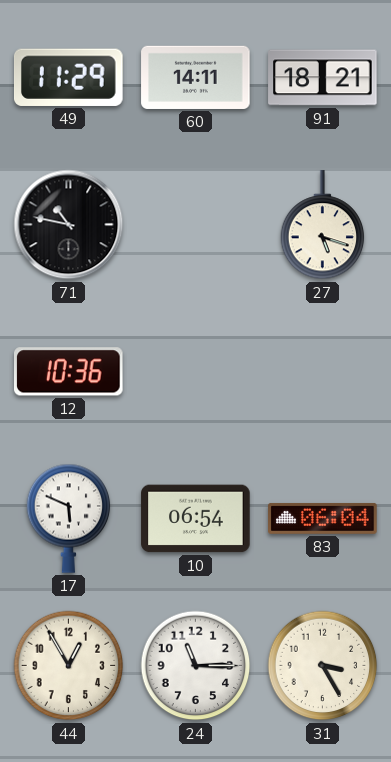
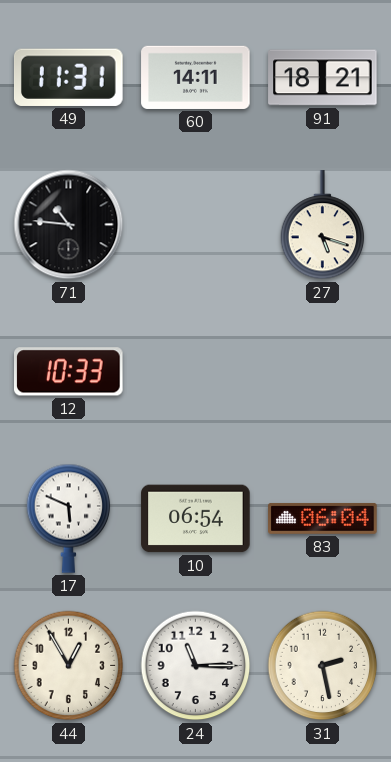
49: 11:29 -> 11:31
71: 10:47 -> 10:46
12: 10:36 -> 10:33
31: 3:25 -> 2:28
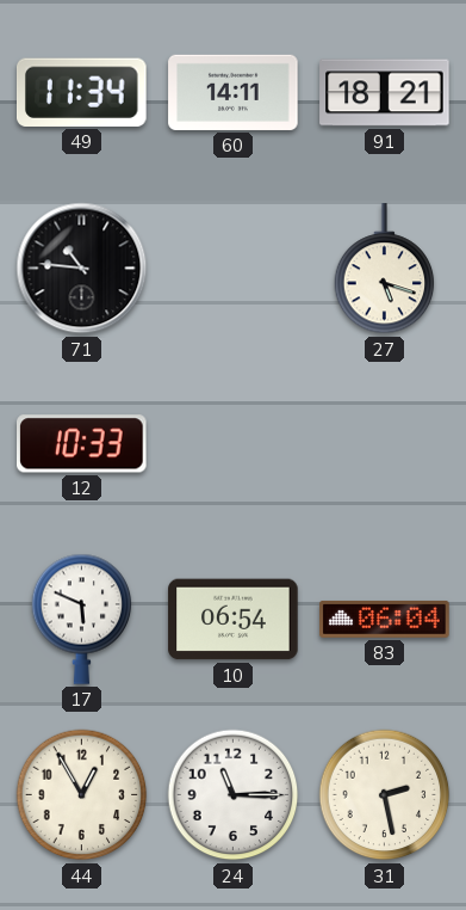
49: 11:31 -> 11:34
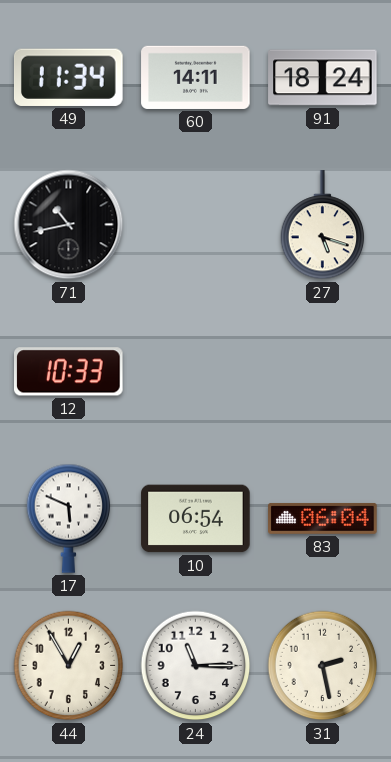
91: 18:21 -> 18:24
71: 10:46 -> 10:43
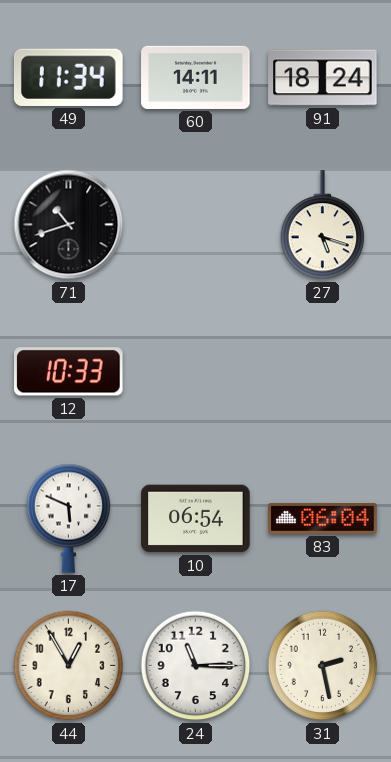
71: 10:43 -> 10:42
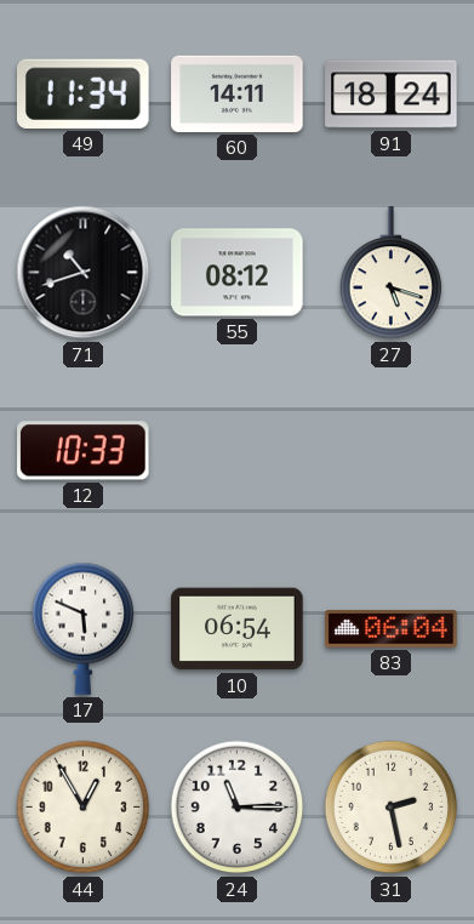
55: none -> 08:12
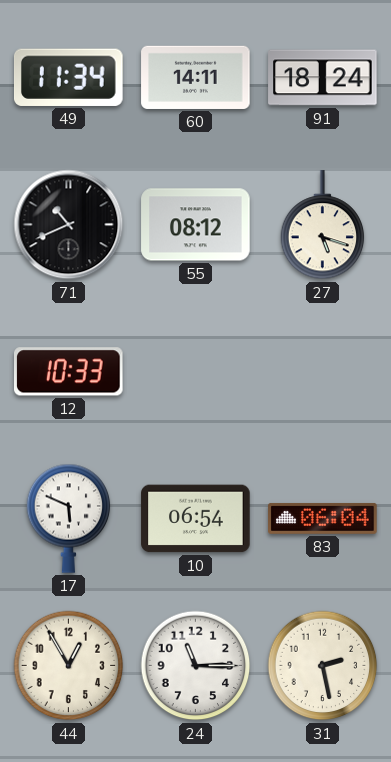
71: 10:42 -> 10:41
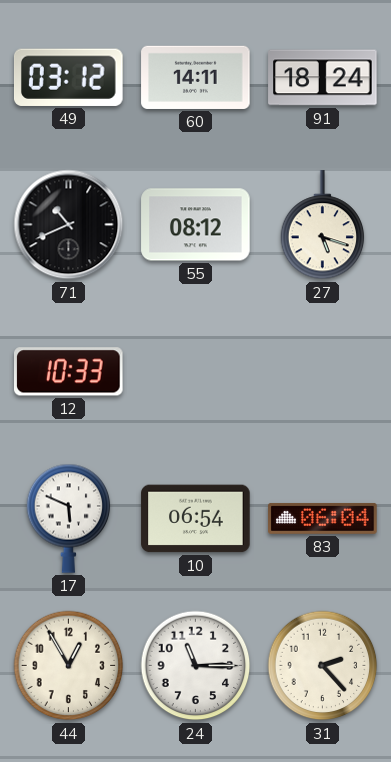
49: 11:34 -> 03:12
31: 2:28 -> 2:23
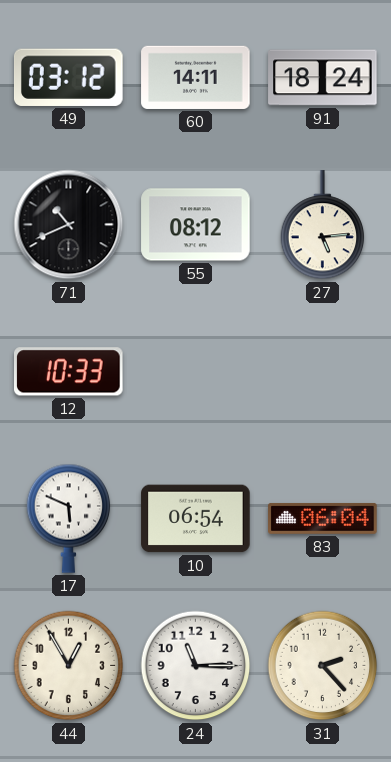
27: 5:18 -> 5:14
